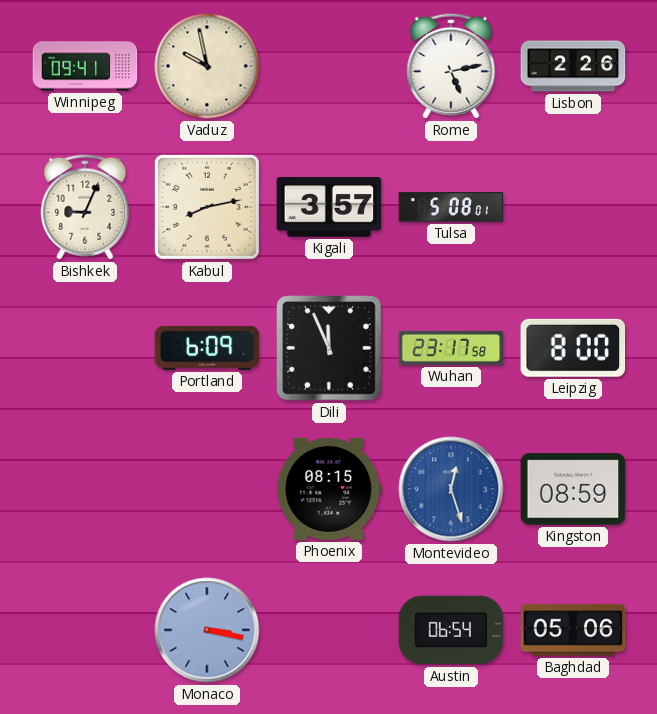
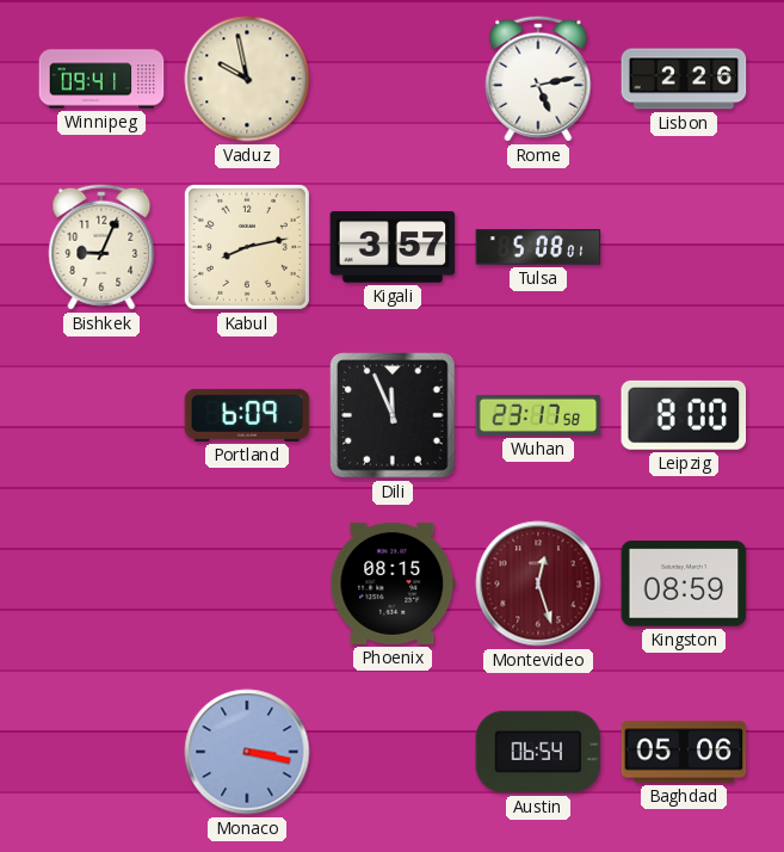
Montevideo dial: blue -> burgundy
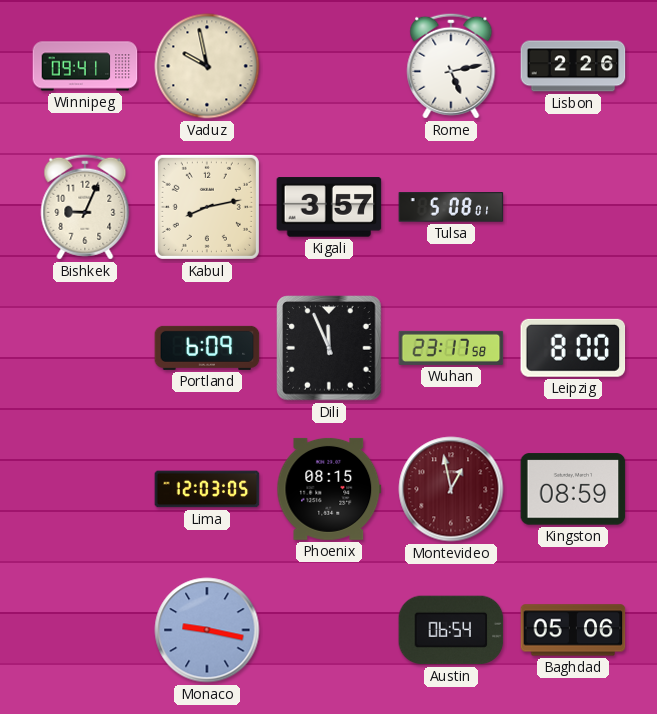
Lima: none -> 12:03
Montevideo: 12:27 -> 12:58
Monaco: 3:17 -> 9:17
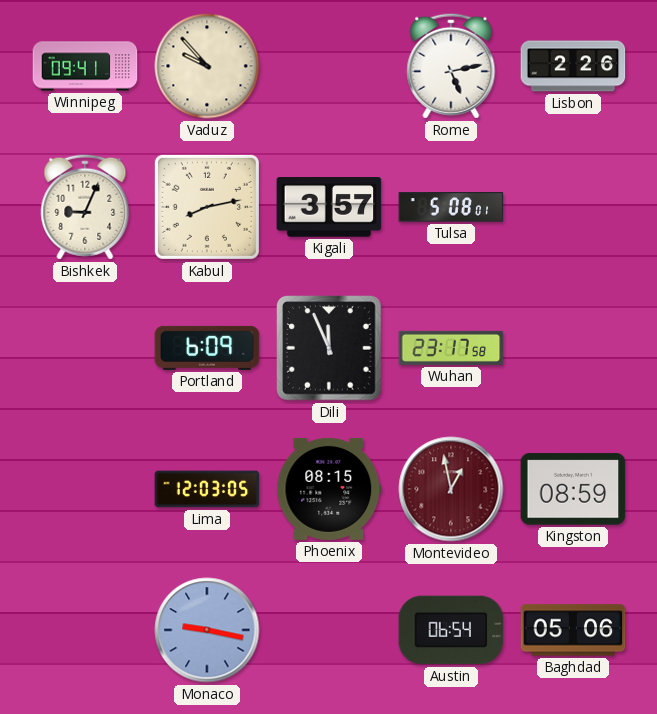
Vaduz: 9:58 -> 9:53
Leipzig: 8:00 -> none
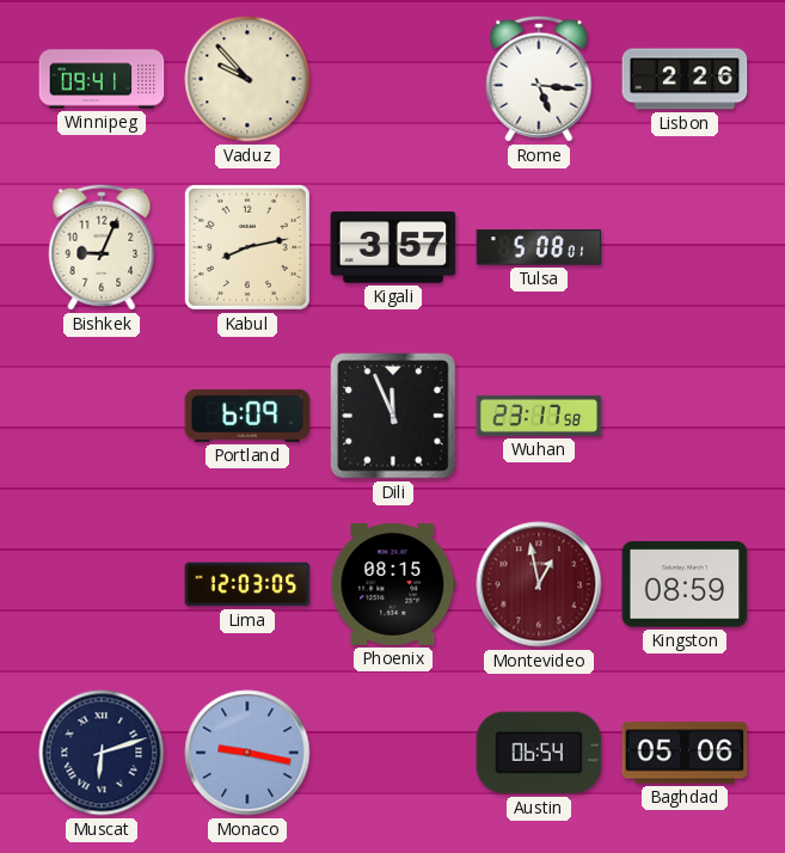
Rome: 5:13 -> 5:16
Muscat: none -> 6:12
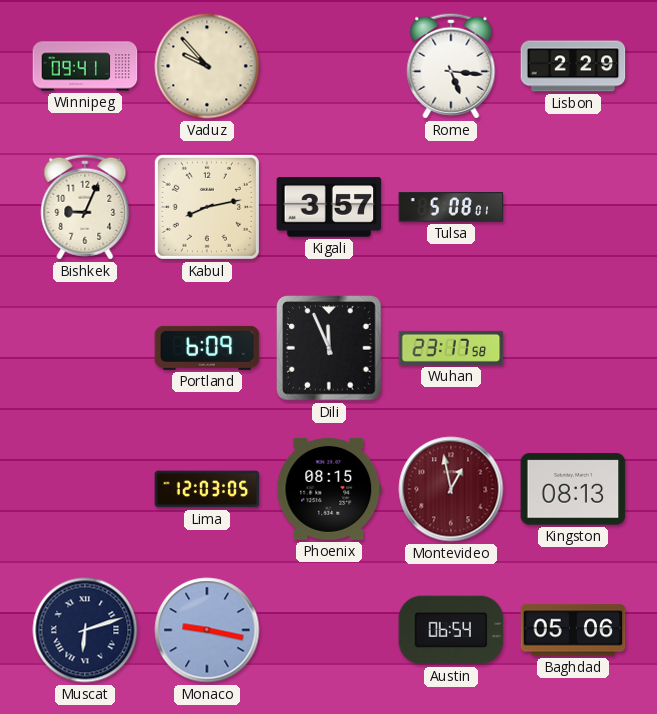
Lisbon: 2:26 -> 2:29
Kingston: 08:59 -> 08:13
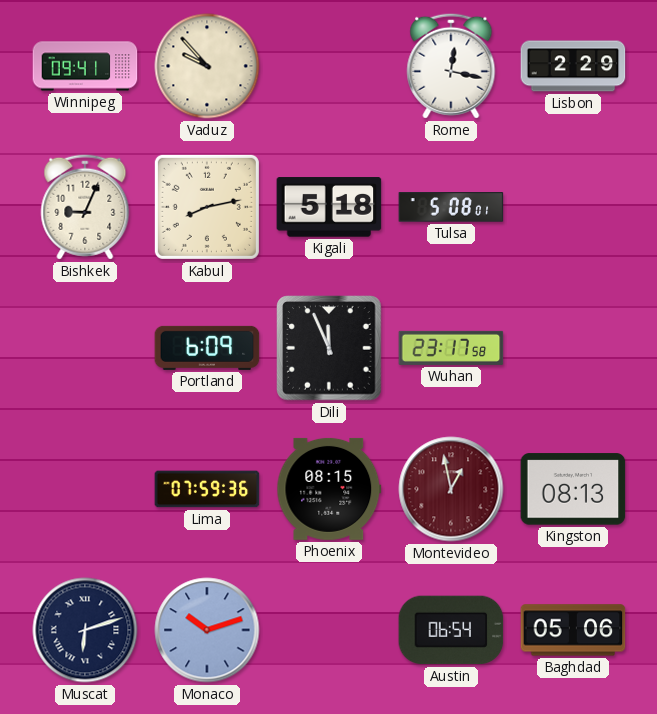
Rome: 5:16 -> 12:17
Kigali: 3:57 -> 5:18
Lima: 12:03 -> 07:59
Monaco: 9:17 -> 10:12
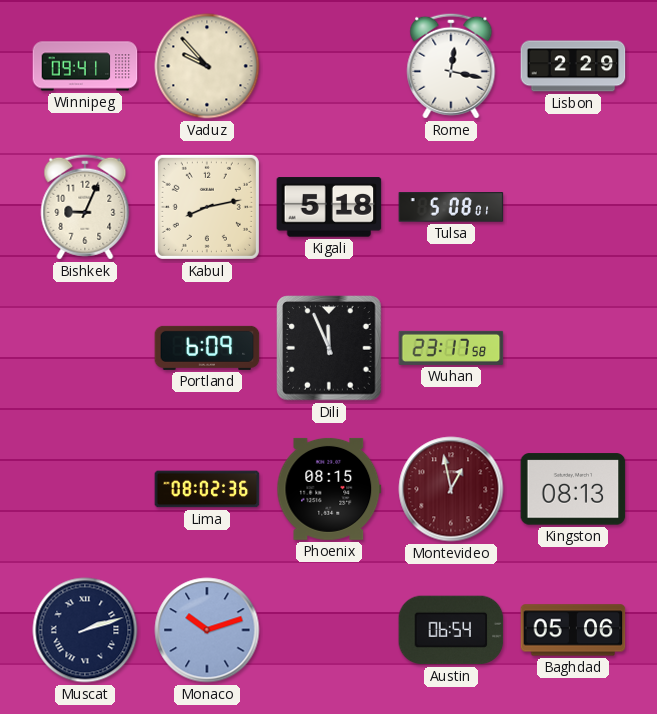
Lima: 07:59 -> 08:02
Muscat: 6:12 -> 2:12
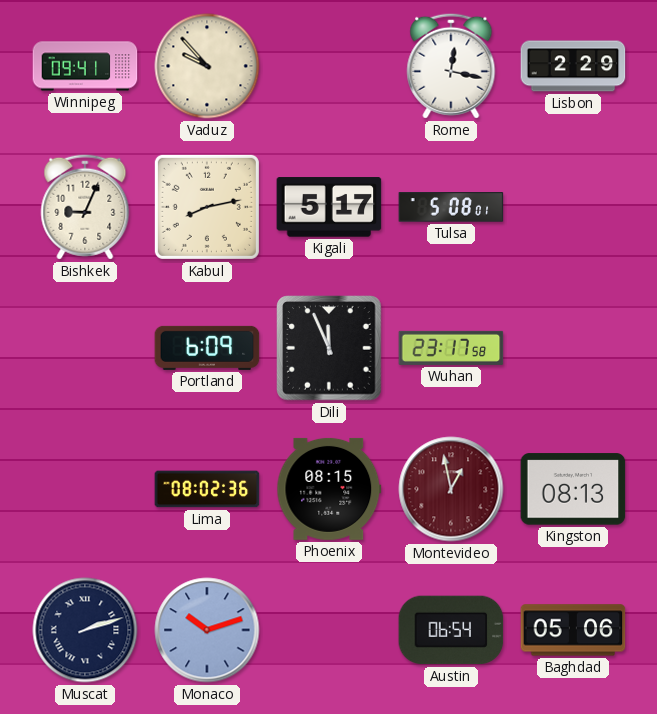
Kigali: 5:18 -> 5:17
